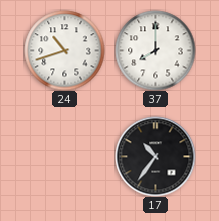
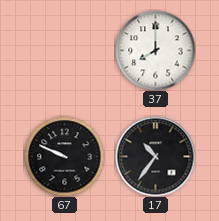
24: 10:42 -> none
67: none -> 9:49
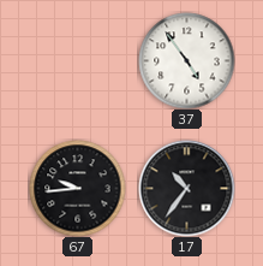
37: 8:00 -> 4:54
67: 9:49 -> 9:44
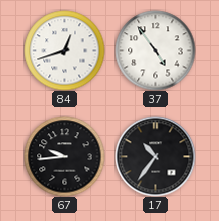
84: none -> 12:42
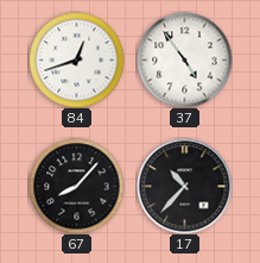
67: 9:44 -> 8:07
17: 10:36 -> 10:37
